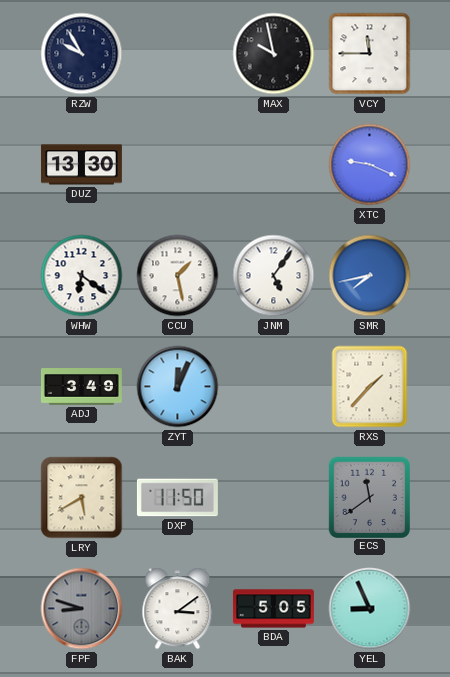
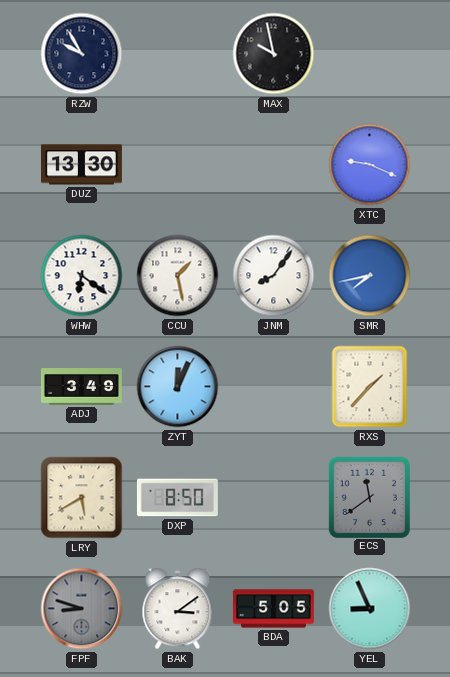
VCY: 11:45 -> none
JNM: 5:06 -> 8:06
DXP: 11:50 -> 8:50
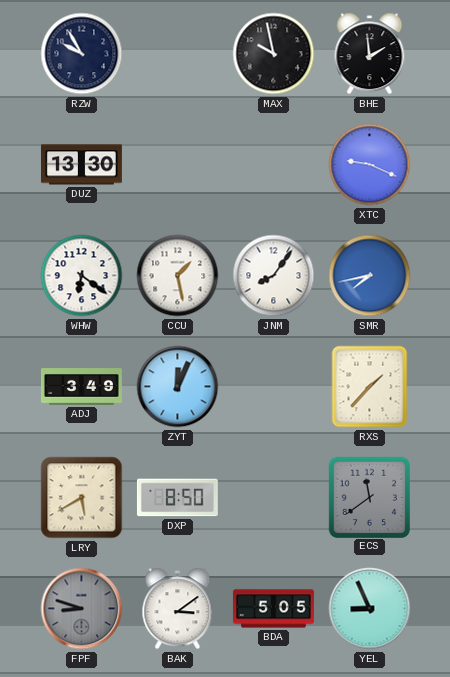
BHE: none -> 1:59
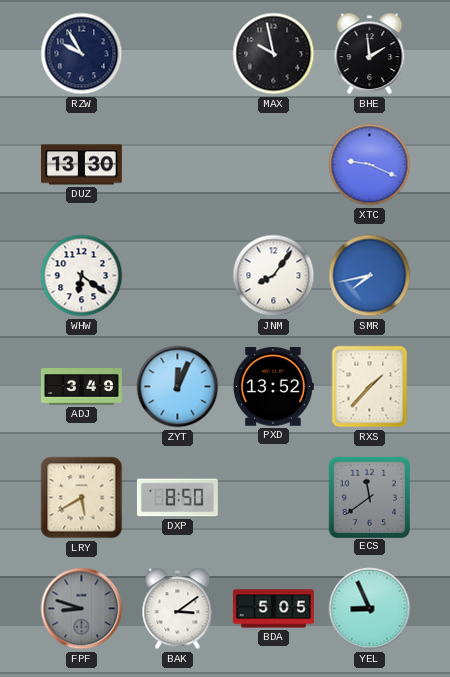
CCU: 1:28 -> none
PXD: none -> 13:52
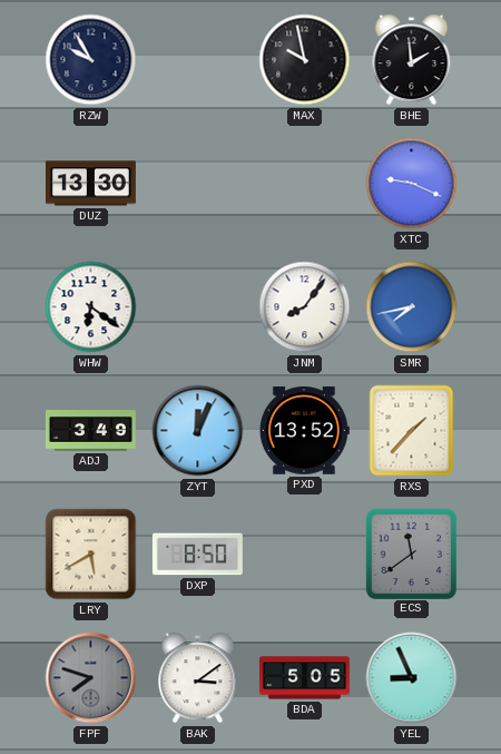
FPF: 8:48 -> 7:48
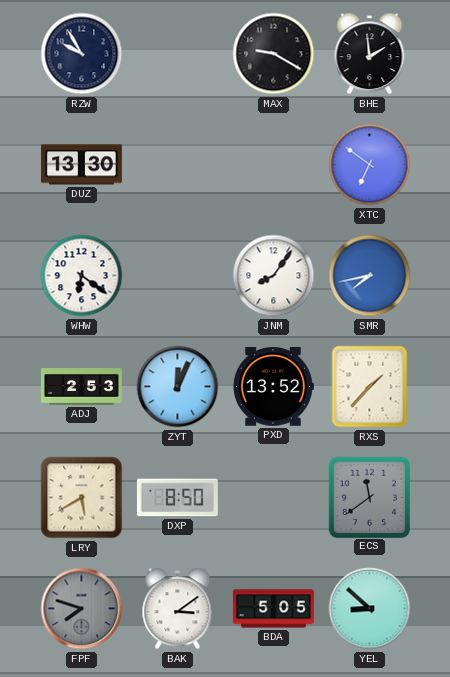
MAX: 9:58 -> 9:20
XTC: 9:19 -> 6:51
ADJ: 3:49 -> 2:53
YEL: 8:56 -> 8:52
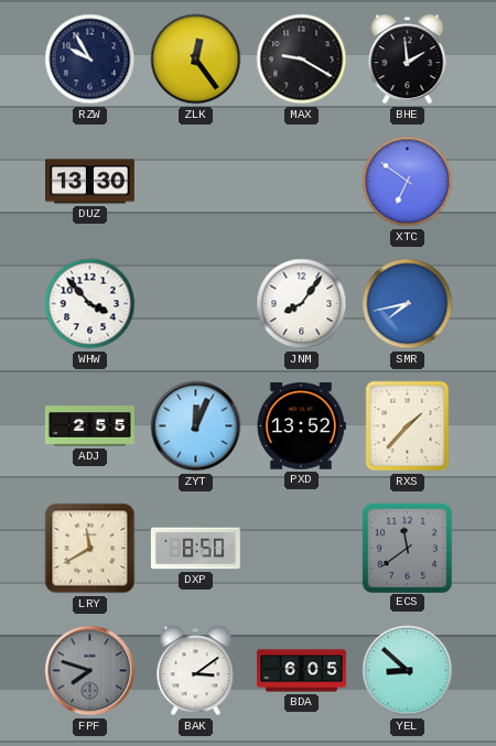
ZLK: none -> 12:24
WHW: 6:21 -> 3:53
ADJ: 2:53 -> 2:55
LRY: 5:40 -> 11:40
BDA: 5:05 -> 6:05
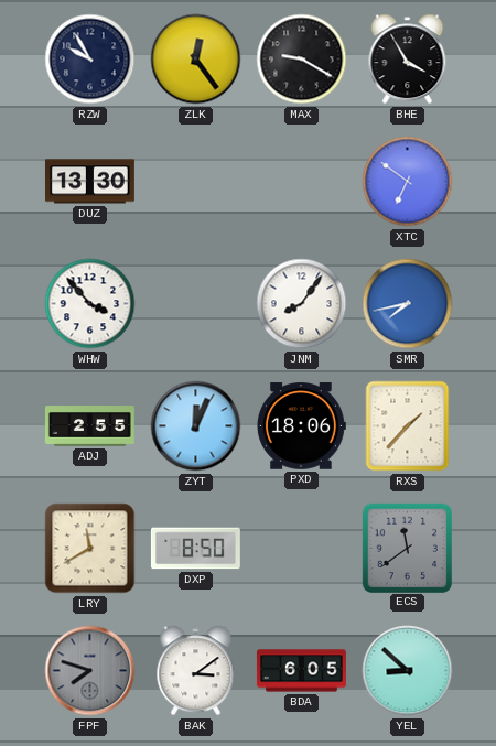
BHE: 1:59 -> 3:55
PXD: 13:52 -> 18:06
